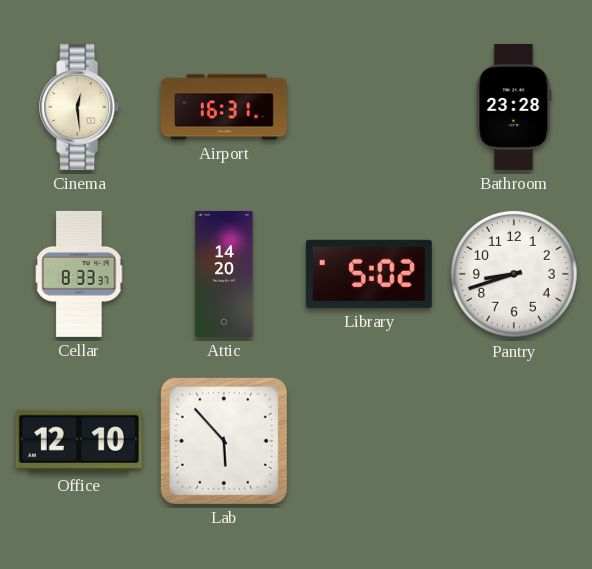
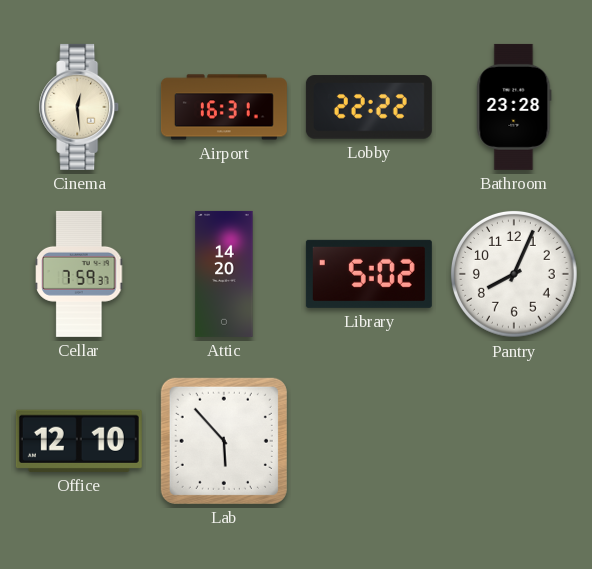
Lobby: none -> 22:22
Cellar: 8:33 -> 7:59
Pantry: 8:42 -> 8:04
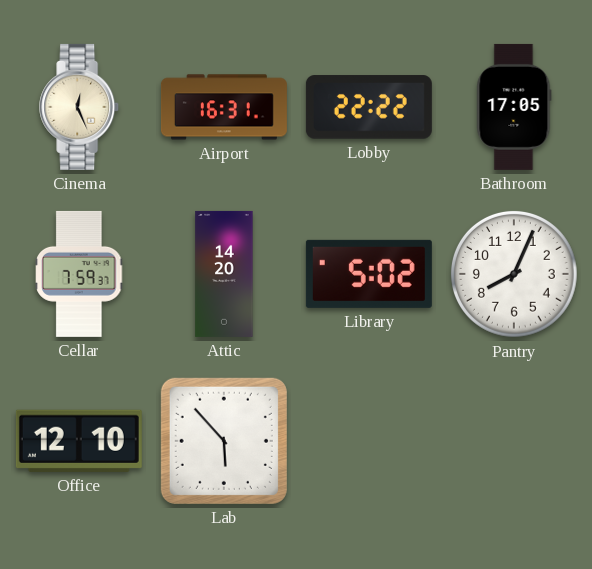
Cinema: 12:29 -> 12:26
Bathroom: 23:28 -> 17:05
